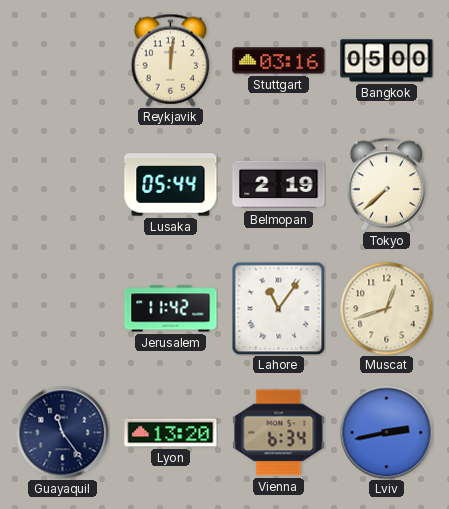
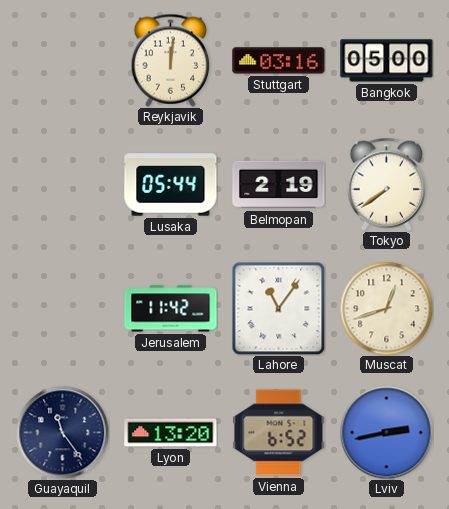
Tokyo: 7:38 -> 7:39
Vienna: 6:34 -> 6:52
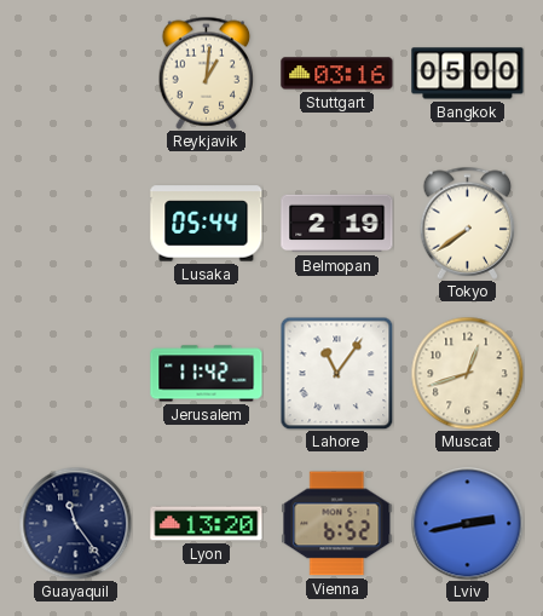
Reykjavik: 12:01 -> 1:01
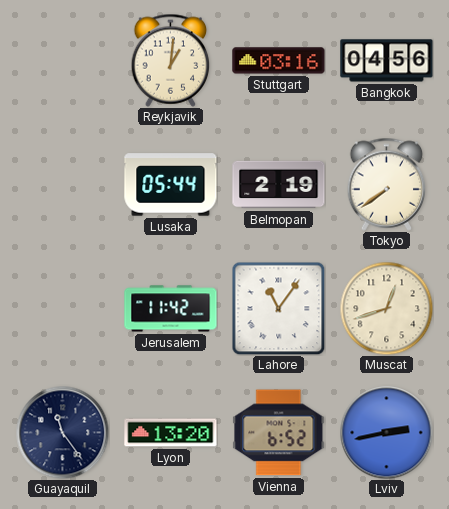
Bangkok: 05:00 -> 04:56
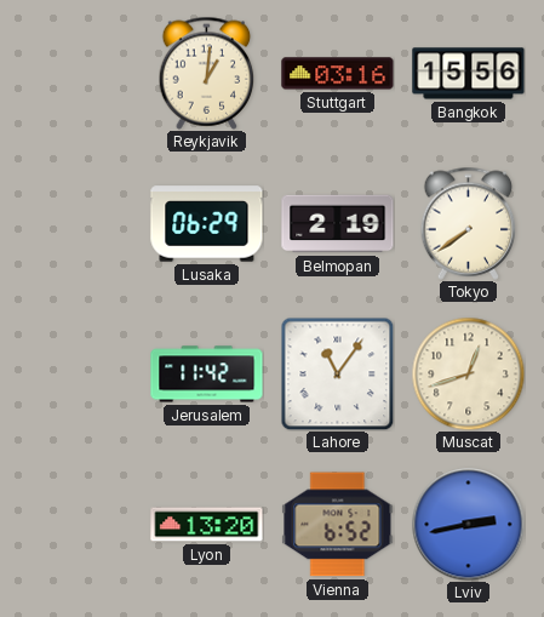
Bangkok: 04:56 -> 15:56
Lusaka: 05:44 -> 06:29
Guayaquil: 11:24 -> none
